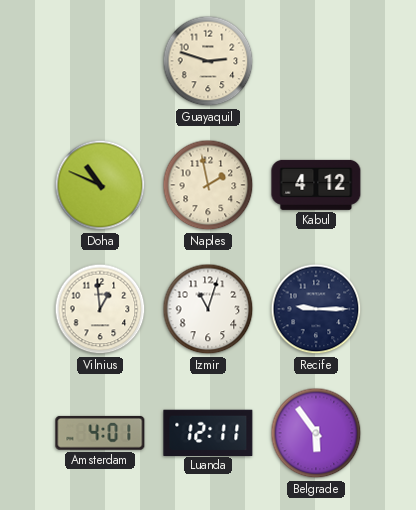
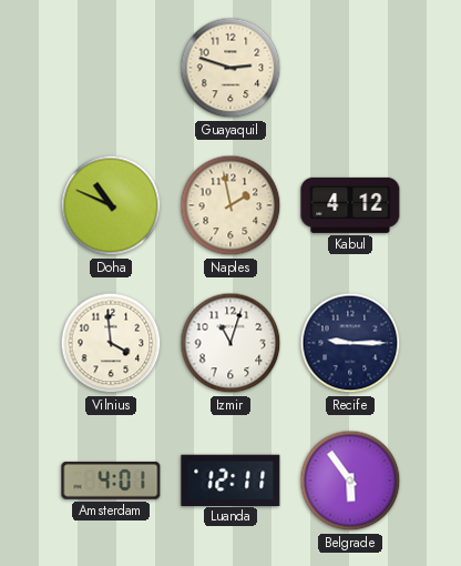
Vilnius: 12:59 -> 3:59
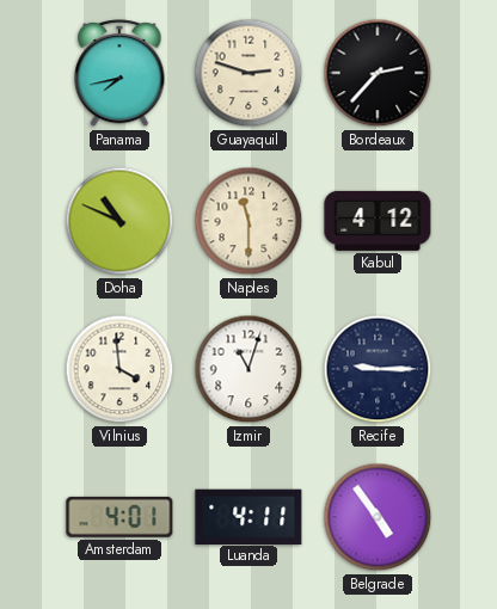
Panama: none -> 7:43
Bordeaux: none -> 2:37
Naples: 1:58 -> 11:30
Luanda: 12:11 -> 4:11
Belgrade: 5:54 -> 4:54
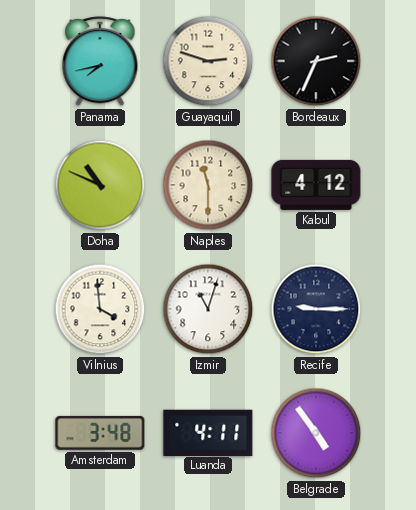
Bordeaux: 2:37 -> 2:34
Amsterdam: 4:01 -> 3:48
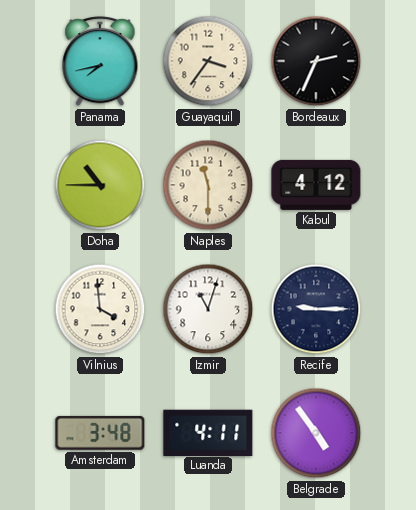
Guayaquil: 2:48 -> 3:36
Doha: 10:49 -> 10:45
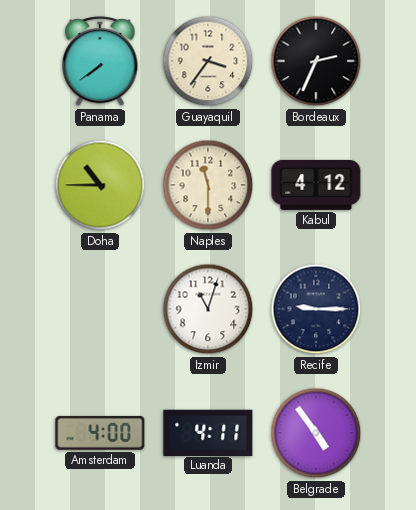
Panama: 7:43 -> 7:39
Vilnius: 3:59 -> none
Amsterdam: 3:48 -> 4:00
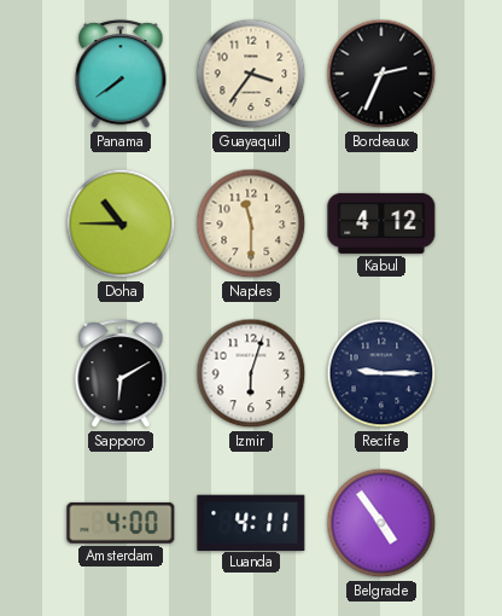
Sapporo: none -> 6:10
Izmir: 11:03 -> 6:03
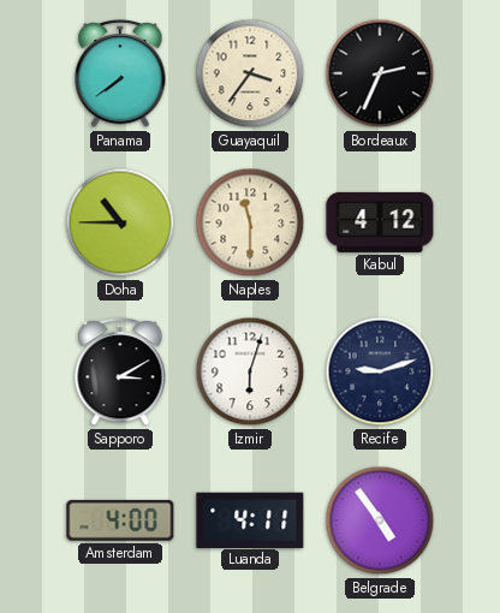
Sapporo: 6:10 -> 3:10
Recife: 9:15 -> 9:12
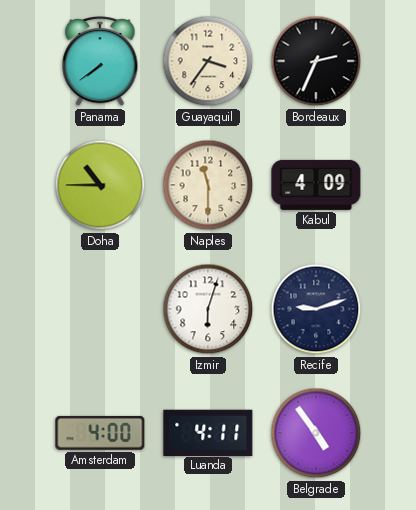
Kabul: 4:12 -> 4:09
Sapporo: 3:10 -> none
